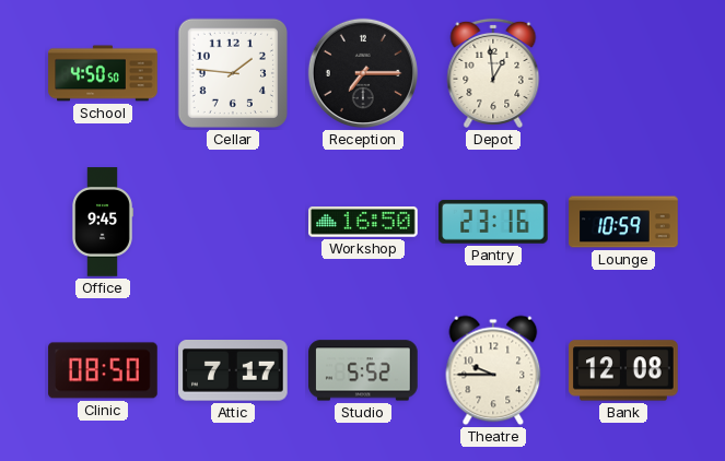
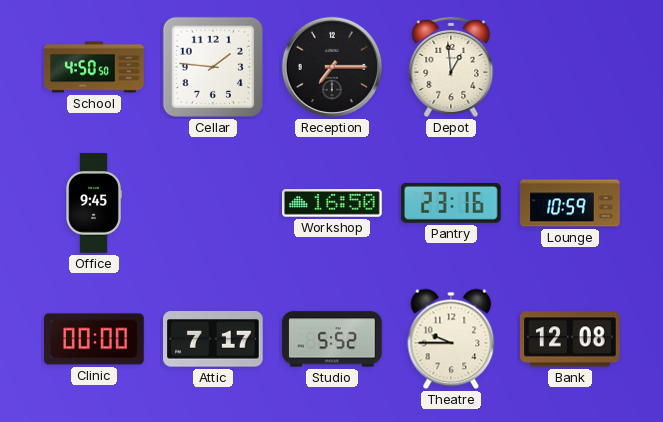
Clinic: 08:50 -> 00:00
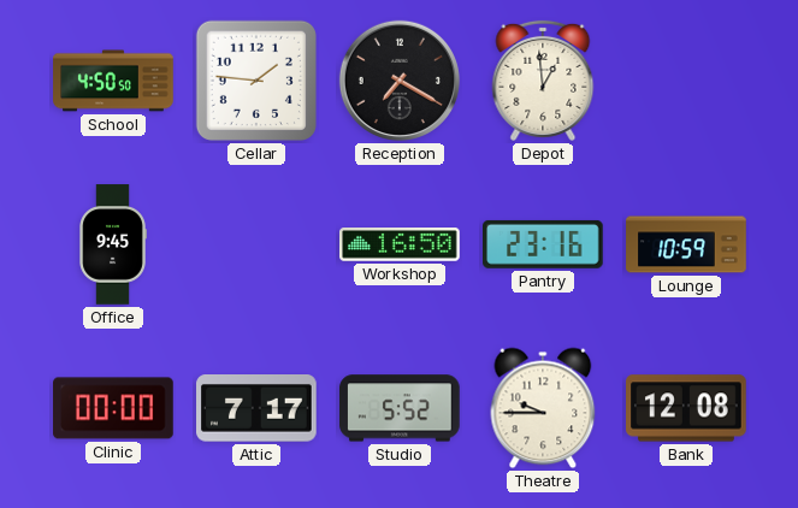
Reception: 7:15 -> 7:20
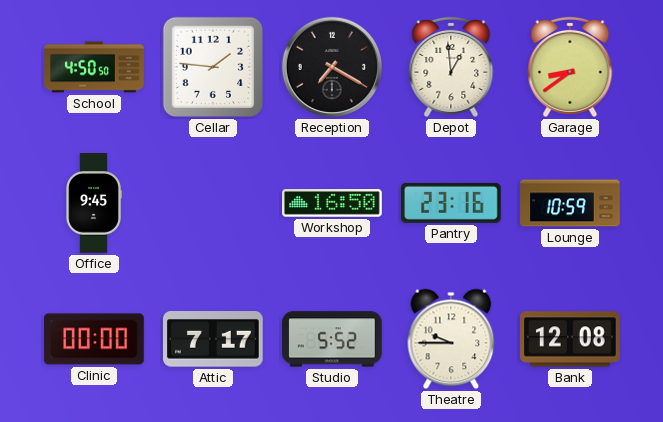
Garage: none -> 8:39
